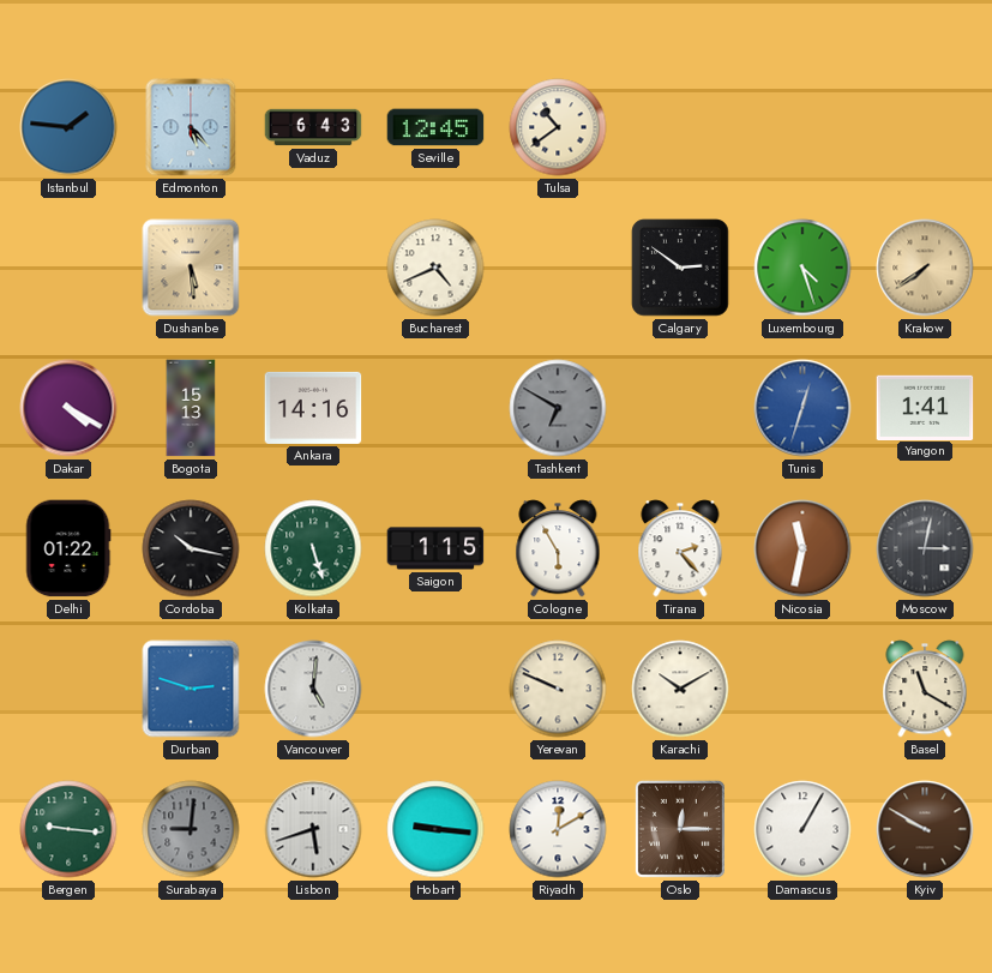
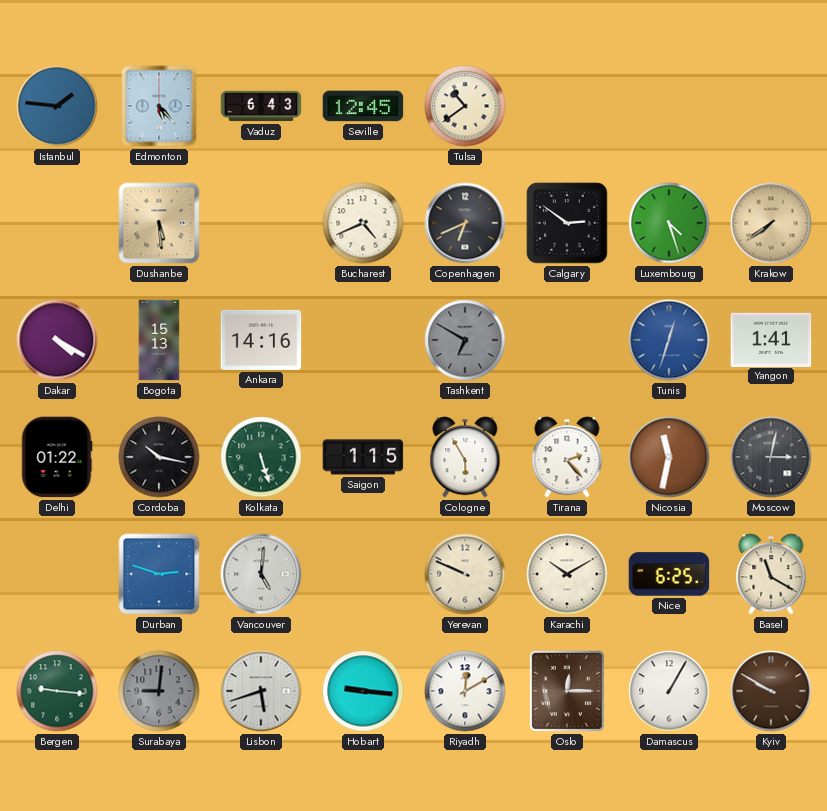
Copenhagen: none -> 6:41
Nice: none -> 6:25
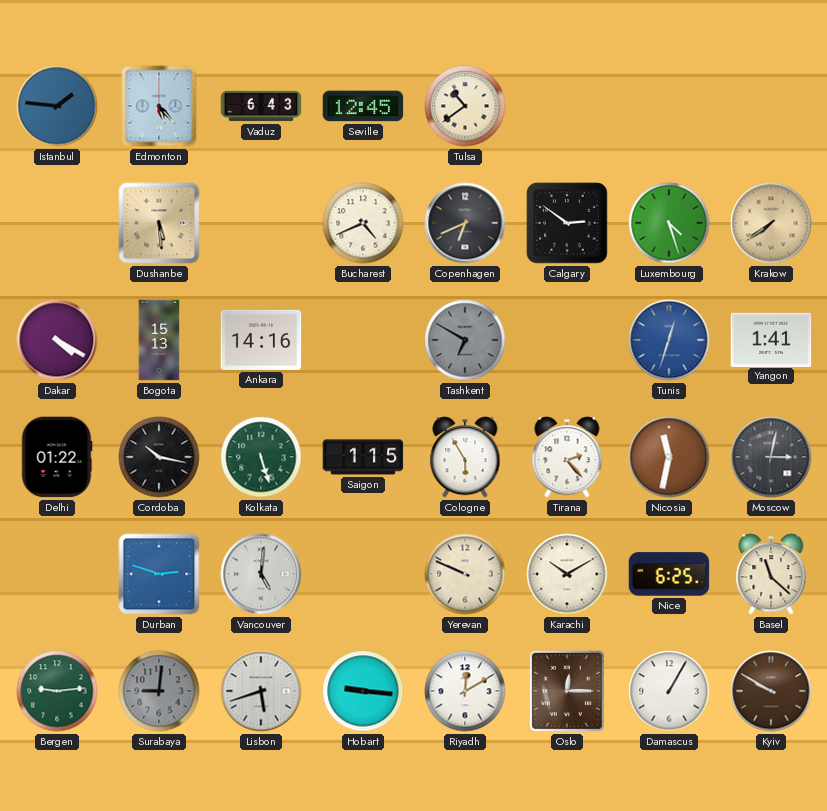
Basel: 11:20 -> 11:22
Bergen: 9:16 -> 9:14
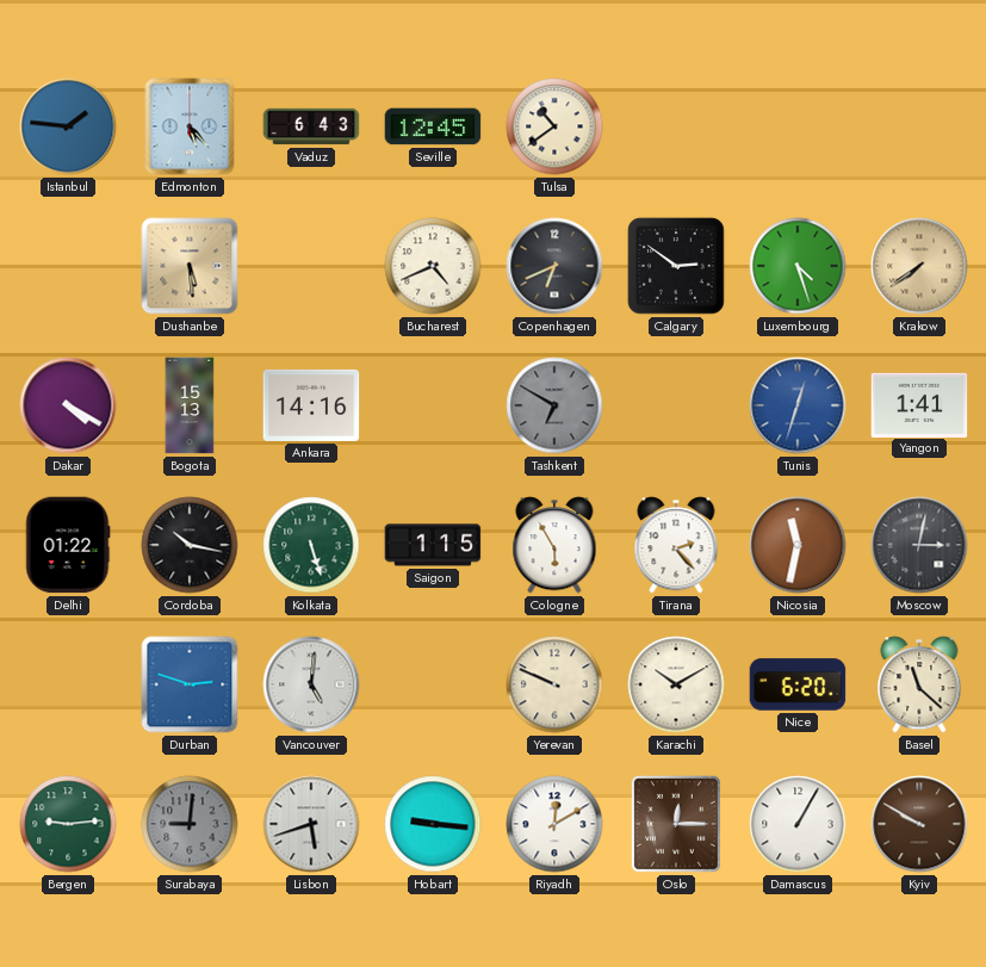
Nice: 6:25 -> 6:20
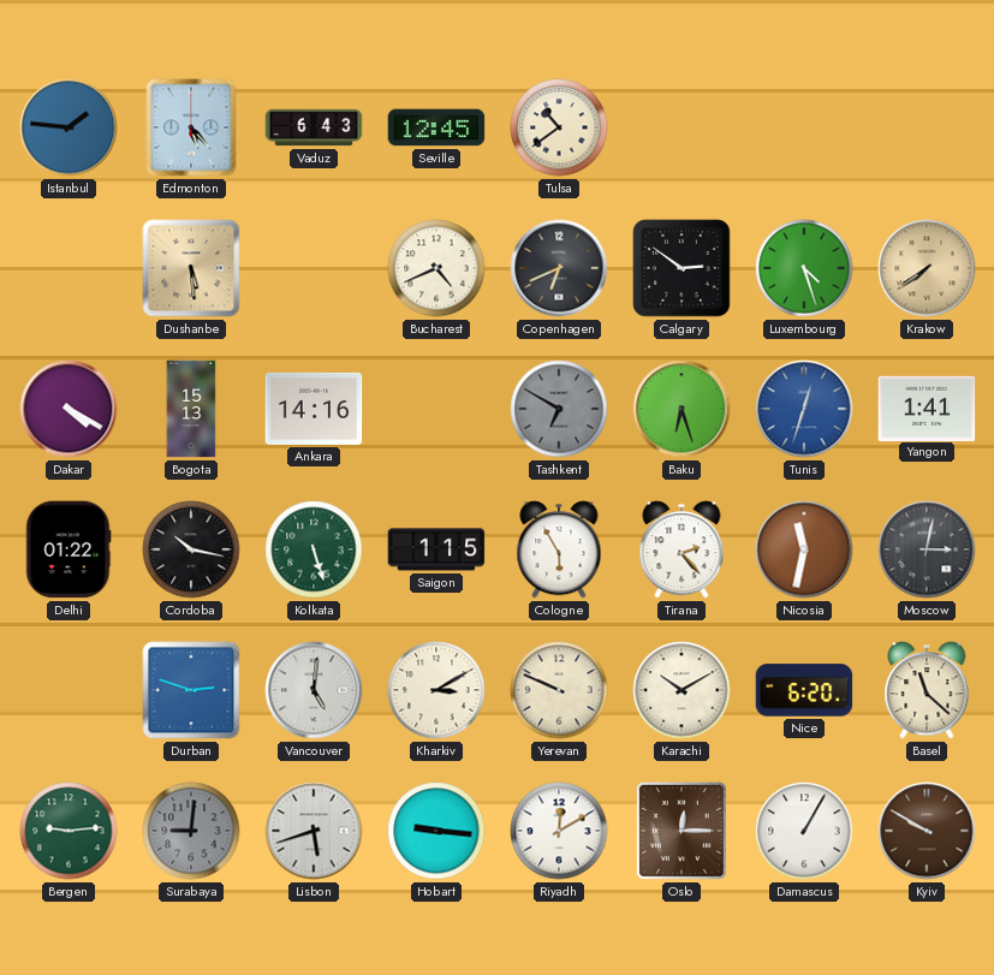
Baku: none -> 6:27
Kharkiv: none -> 3:10
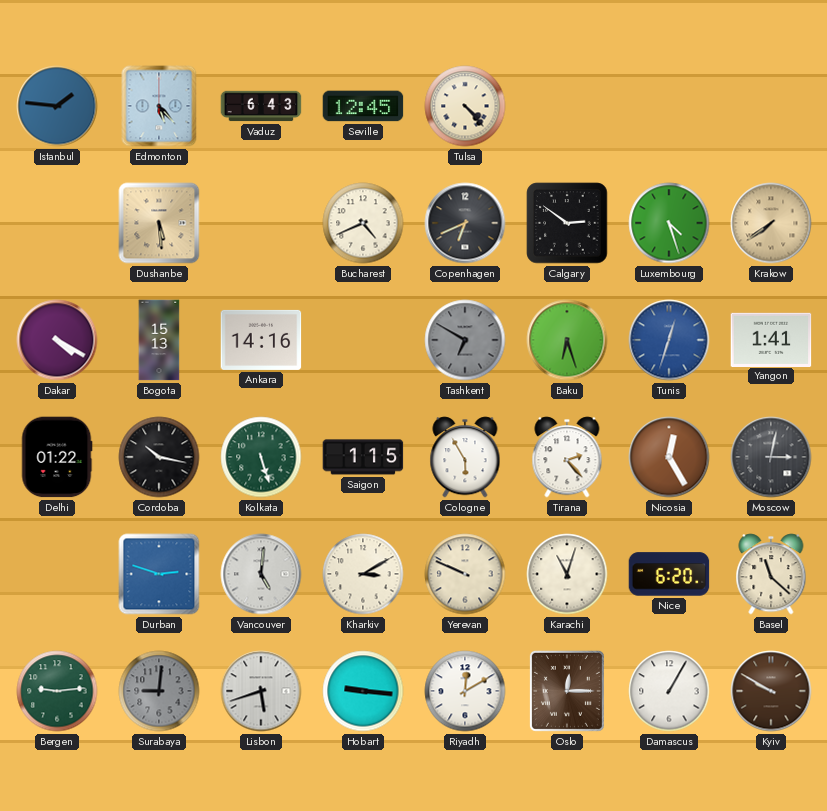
Tulsa: 10:39 -> 4:23
Nicosia: 11:32 -> 12:25
Karachi: 10:10 -> 11:03
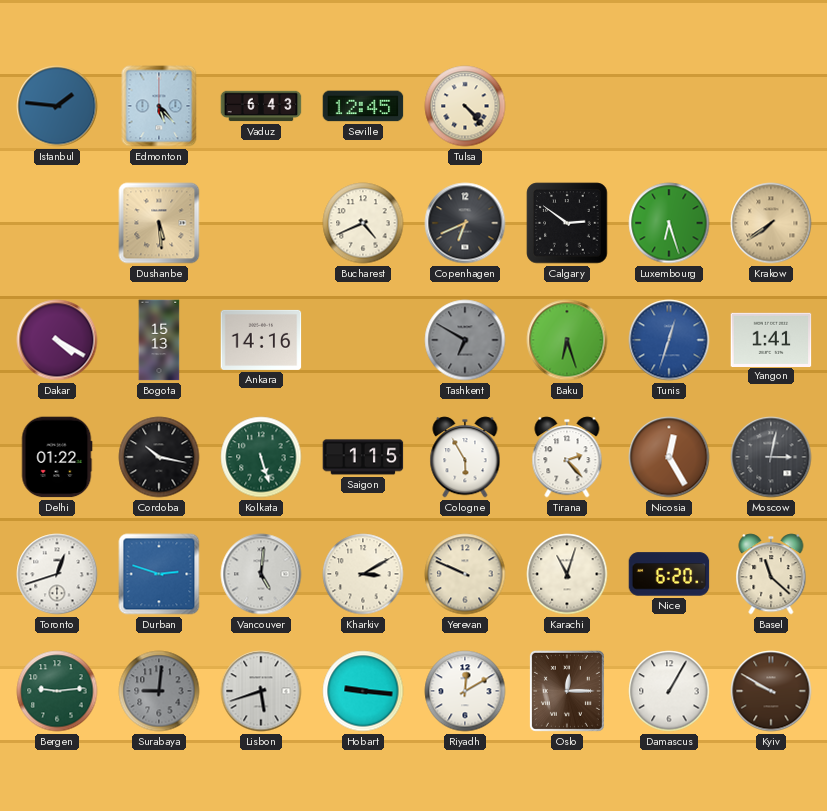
Luxembourg: 4:27 -> 6:27
Toronto: none -> 12:42
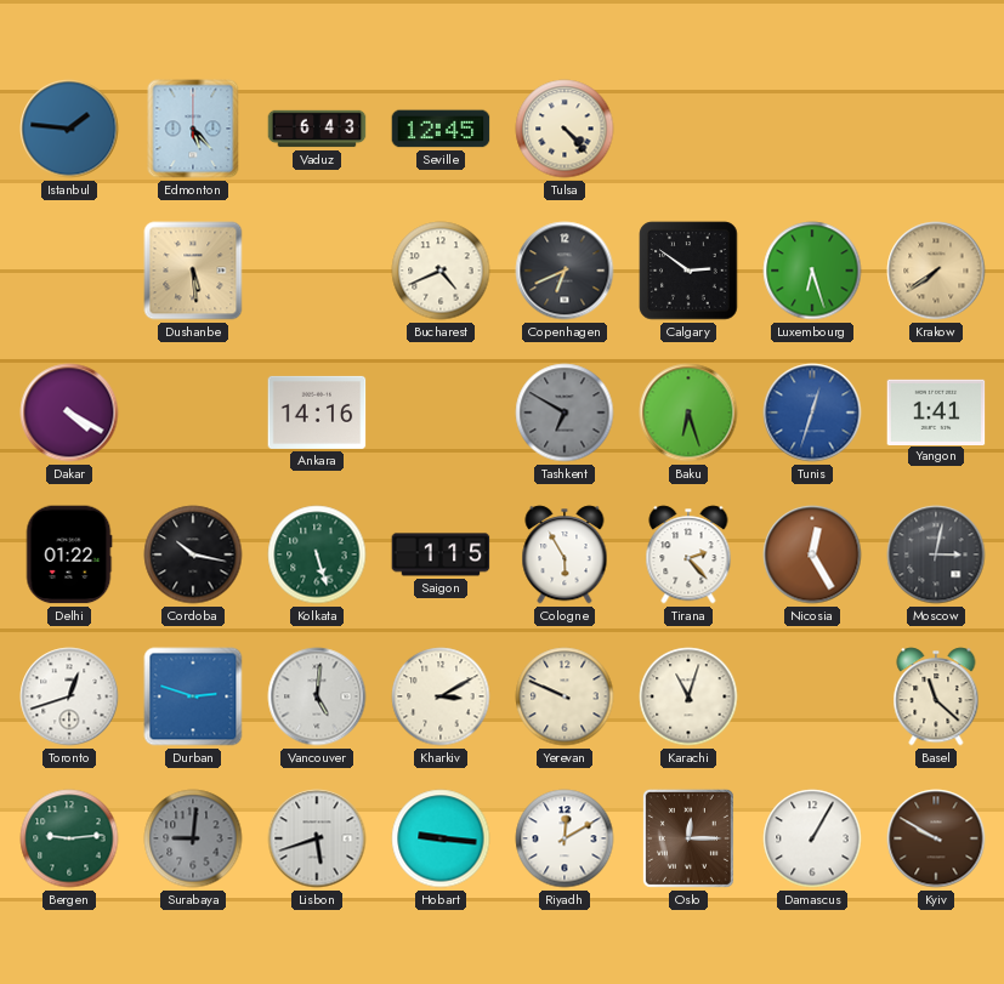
Bogota: 15:13 -> none
Nice: 6:20 -> none
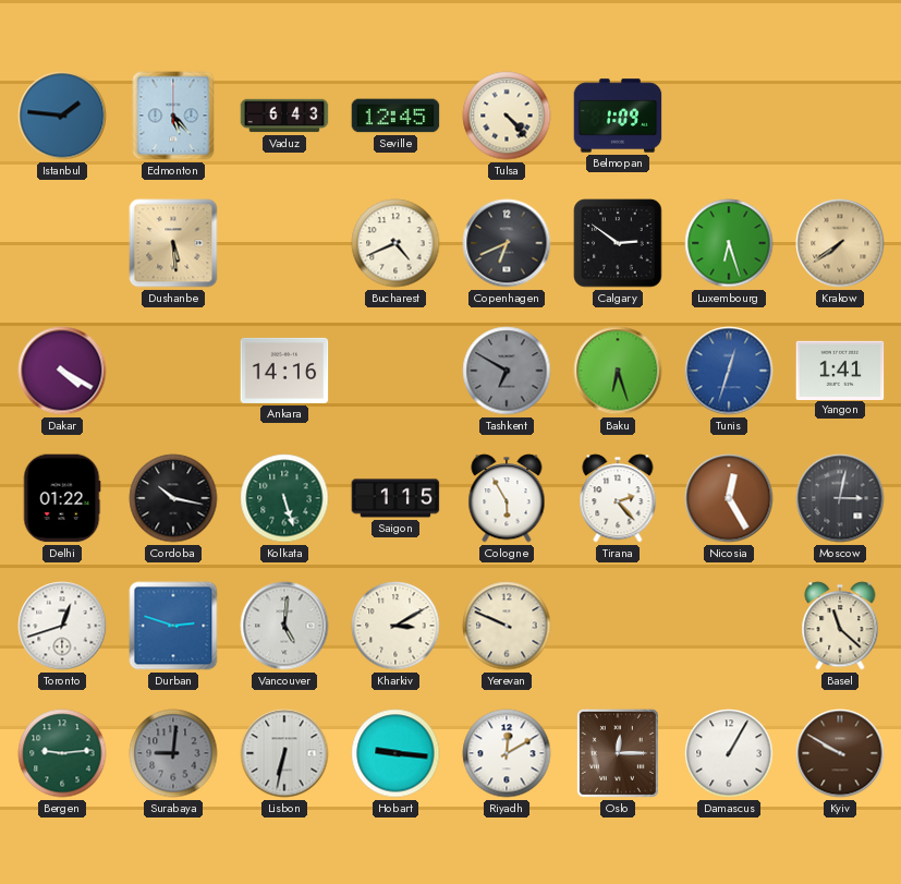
Belmopan: none -> 1:09
Karachi: 11:03 -> none
Lisbon: 5:42 -> 6:32
